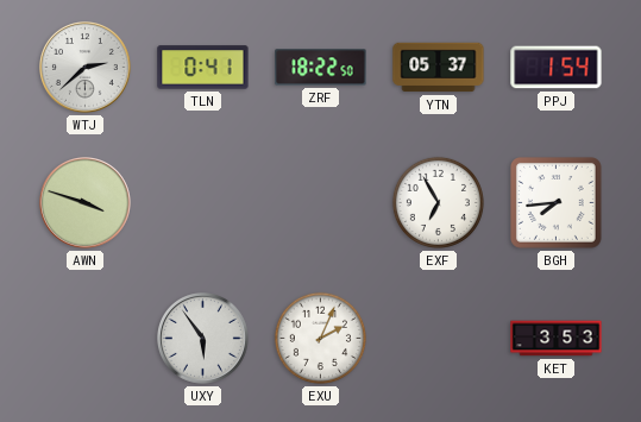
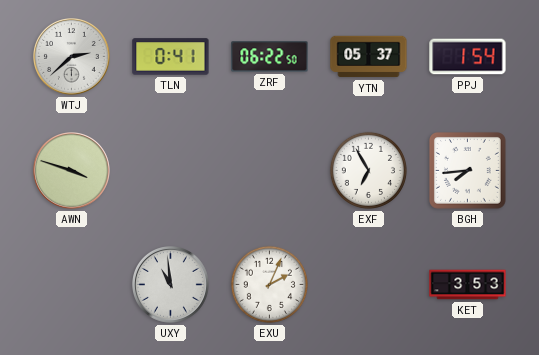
ZRF: 18:22 -> 06:22
UXY: 5:54 -> 10:59
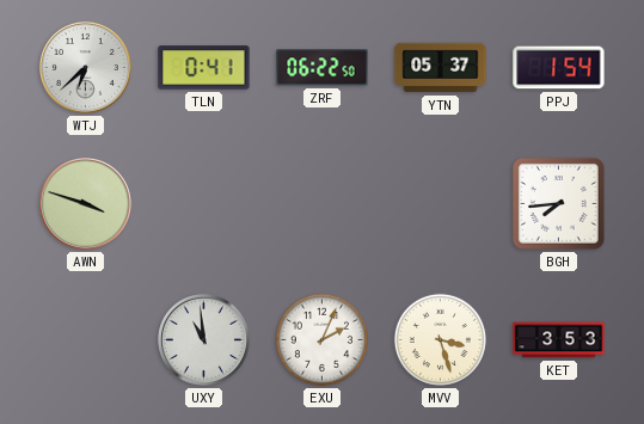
WTJ: 2:38 -> 6:38
EXF: 6:55 -> none
MVV: none -> 3:27
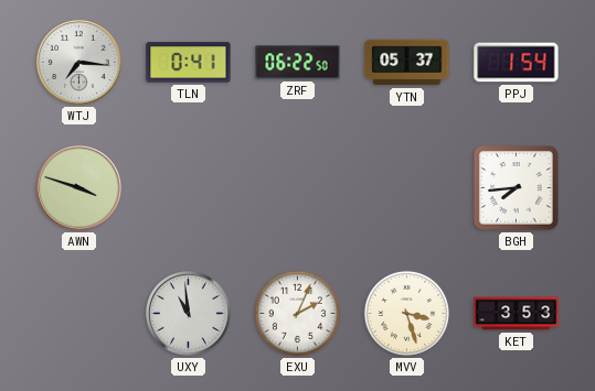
WTJ: 6:38 -> 7:16
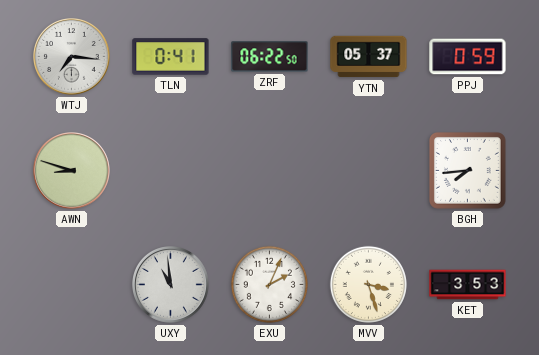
PPJ: 1:54 -> 0:59
AWN: 3:48 -> 8:48
